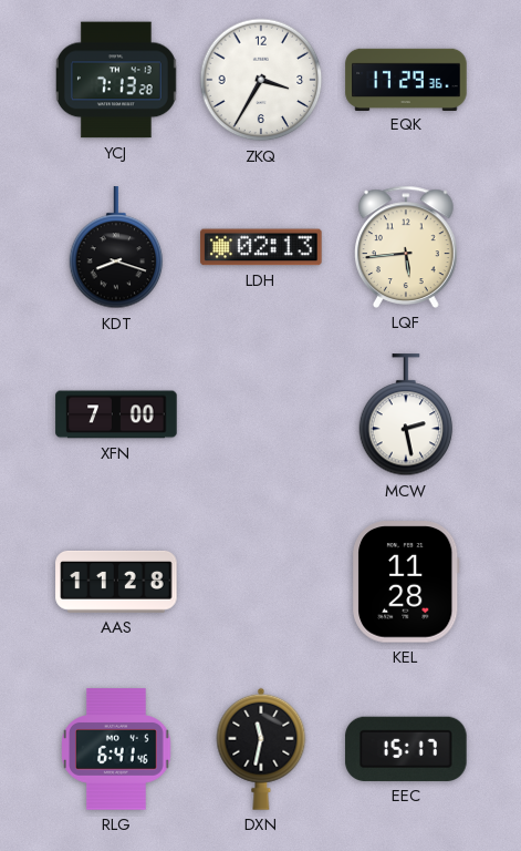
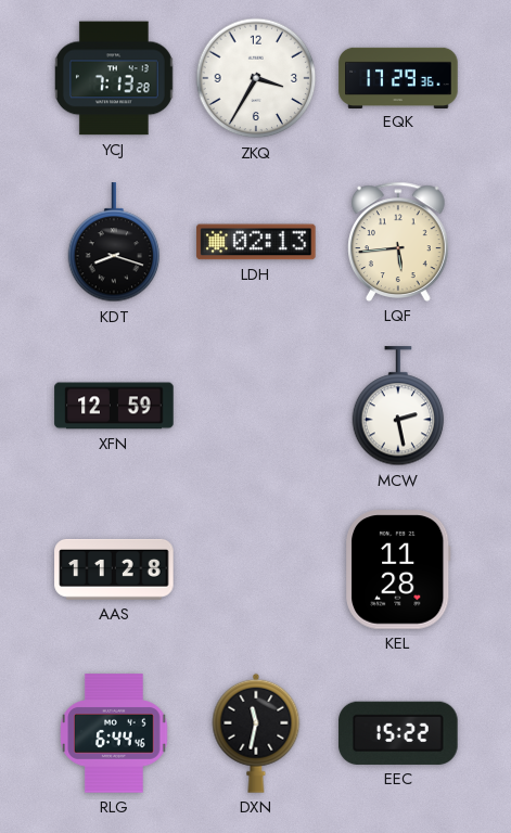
XFN: 7:00 -> 12:59
RLG: 6:41 -> 6:44
EEC: 15:17 -> 15:22
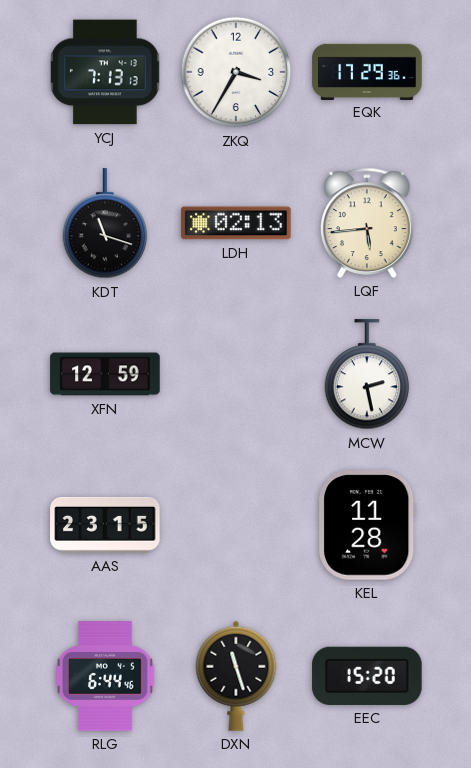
YCJ: 7:13:28 -> 7:13:13
KDT: 8:18 -> 11:18
AAS: 11:28 -> 23:15
DXN: 11:32 -> 11:27
EEC: 15:22 -> 15:20
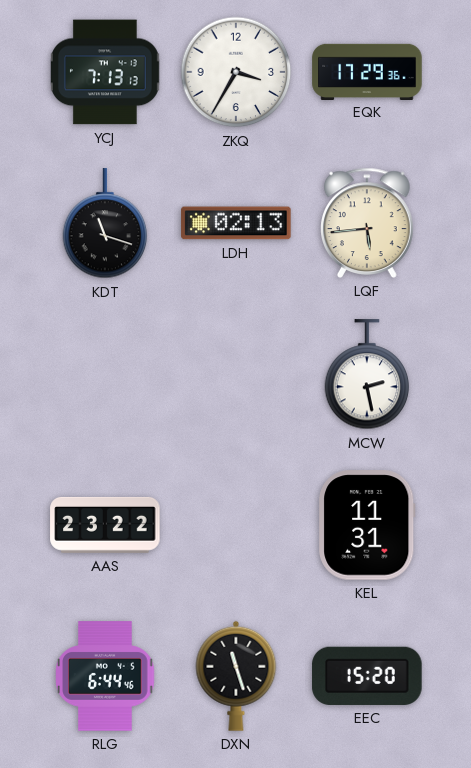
XFN: 12:59 -> none
AAS: 23:15 -> 23:22
KEL: 11:28 -> 11:31
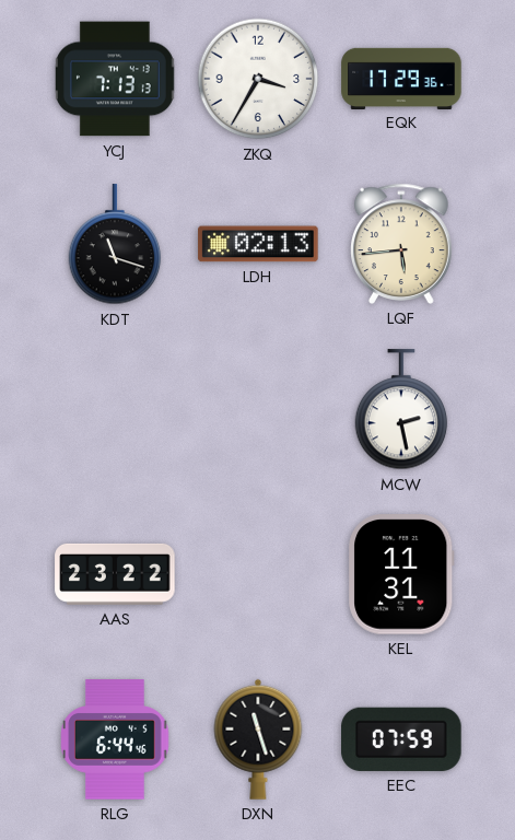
EEC: 15:20 -> 07:59
